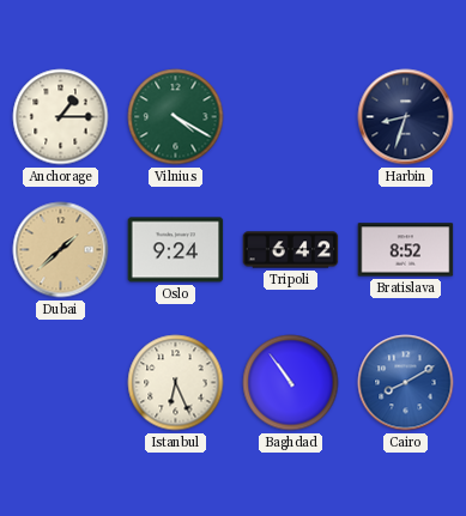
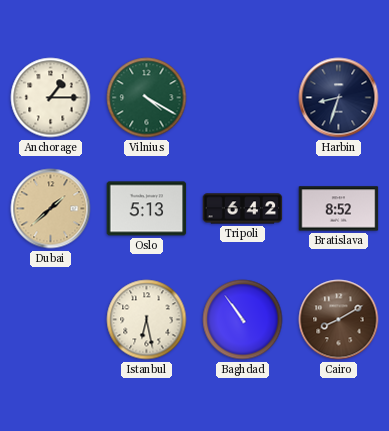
Oslo: 9:24 -> 5:13
Istanbul: 6:26 -> 6:28
Cairo dial: blue -> brown
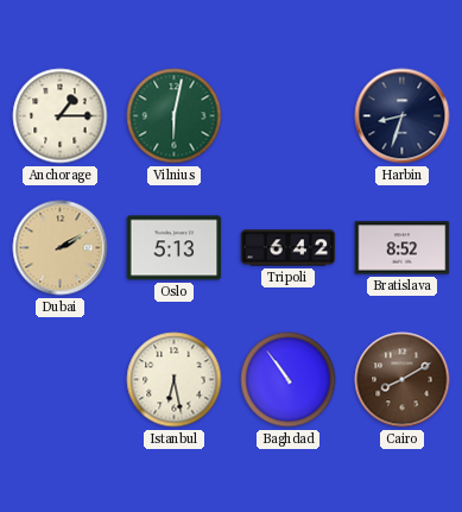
Vilnius: 4:20 -> 6:02
Dubai: 1:38 -> 2:10
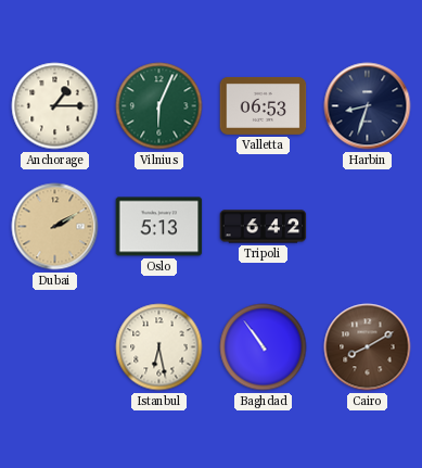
Vilnius: 6:02 -> 6:04
Valletta: none -> 06:53
Bratislava: 8:52 -> none
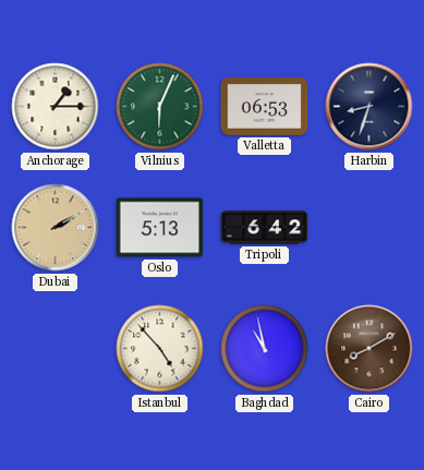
Istanbul: 6:28 -> 4:53
Baghdad: 10:54 -> 10:58
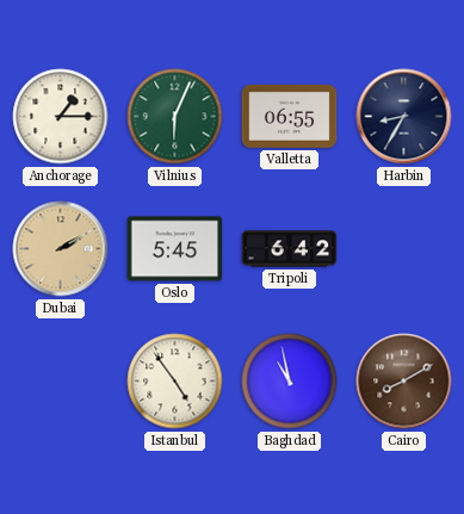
Valletta: 06:53 -> 06:55
Harbin: 8:33 -> 8:35
Oslo: 5:13 -> 5:45
Istanbul: 4:53 -> 4:54
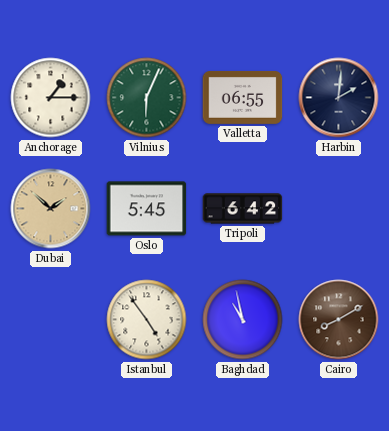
Harbin: 8:35 -> 2:01
Dubai: 2:10 -> 1:52
